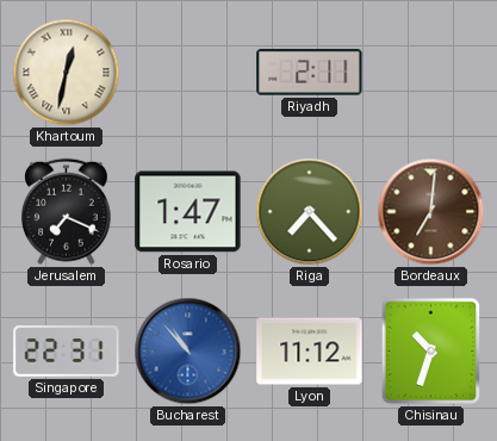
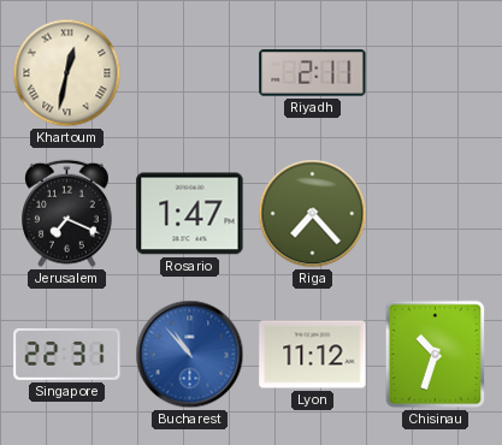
Bordeaux: 7:01 -> none
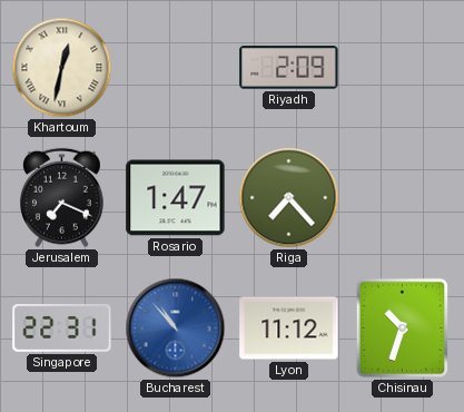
Riyadh: 2:11 -> 2:09
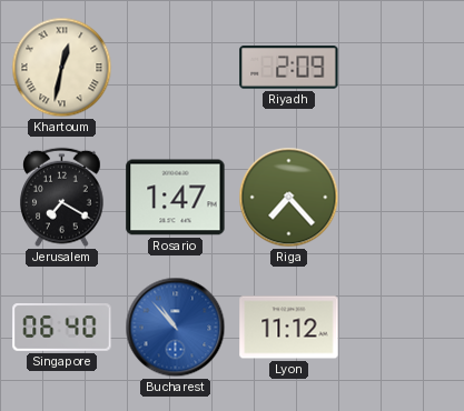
Jerusalem: 7:19 -> 7:20
Singapore: 22:31 -> 06:40
Chisinau: 10:33 -> none
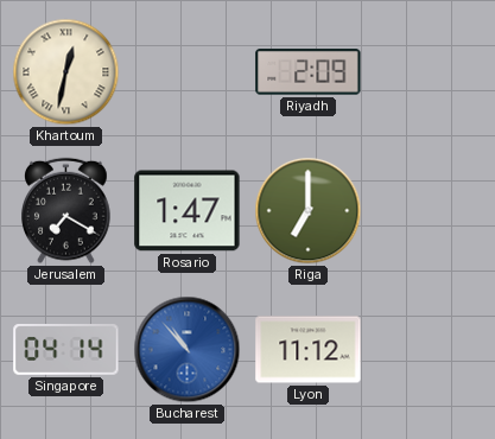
Riga: 7:23 -> 7:00
Singapore: 06:40 -> 04:14
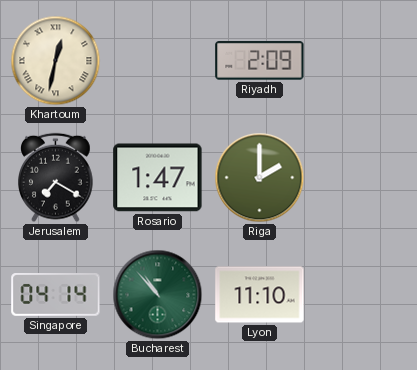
Riga: 7:00 -> 2:00
Bucharest dial: blue -> green
Lyon: 11:12 -> 11:10
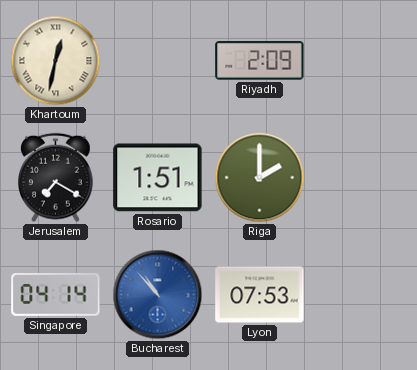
Rosario: 1:47 -> 1:51
Bucharest dial: green -> blue
Lyon: 11:10 -> 07:53
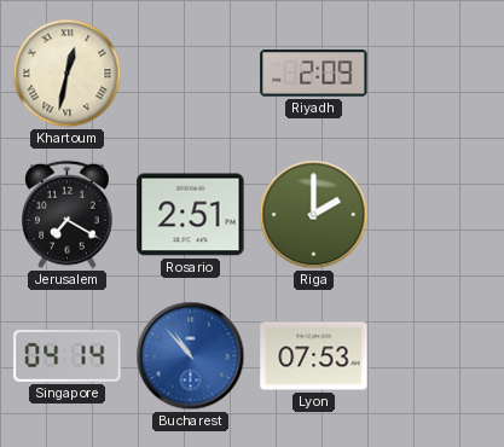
Rosario: 1:51 -> 2:51
